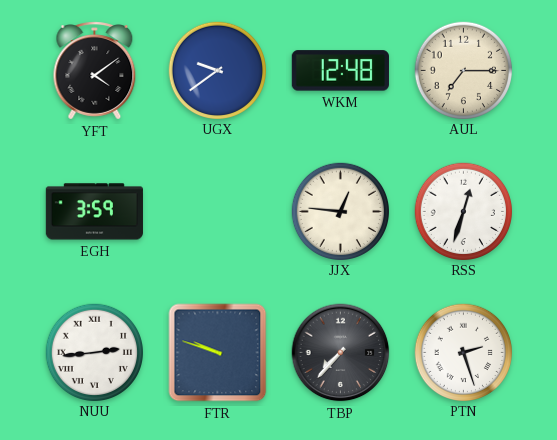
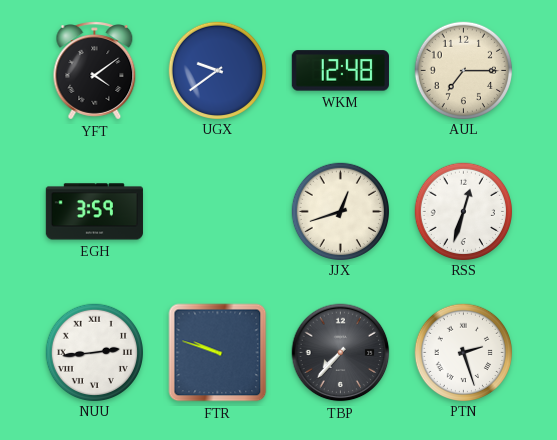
JJX: 12:46 -> 12:42
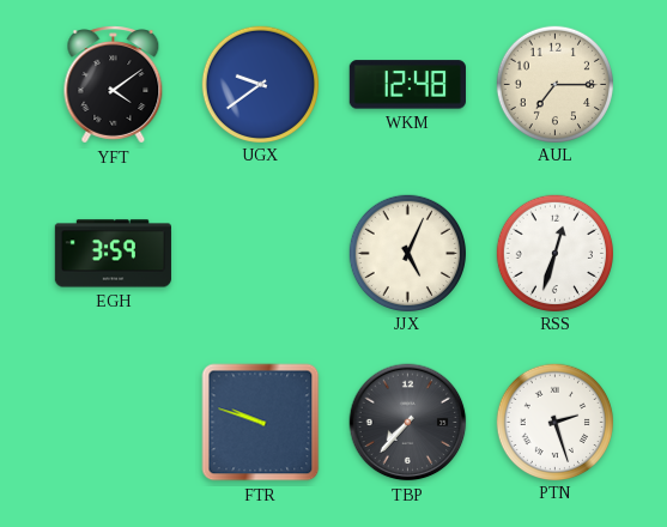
JJX: 12:42 -> 5:04
NUU: 2:44 -> none
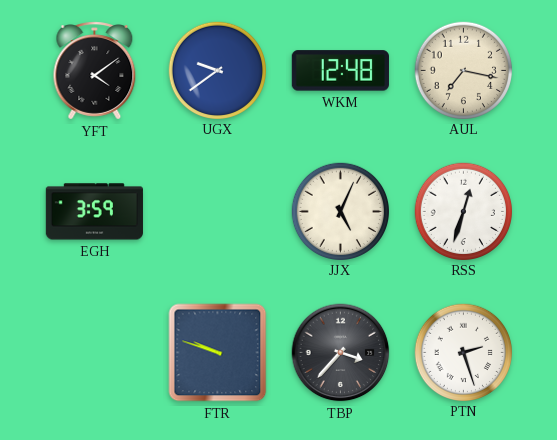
AUL: 7:15 -> 7:17
TBP: 7:37 -> 3:37
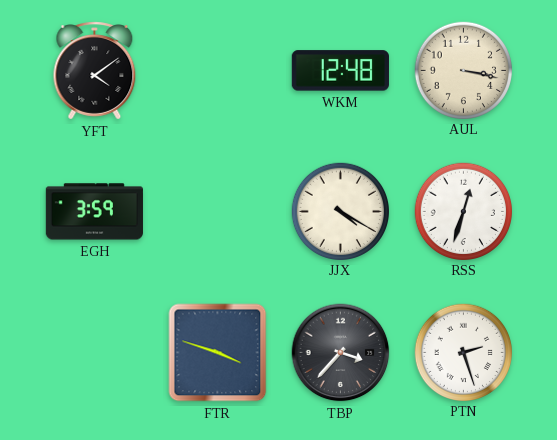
UGX: 9:39 -> none
AUL: 7:17 -> 3:17
JJX: 5:04 -> 4:20
FTR: 9:48 -> 3:48
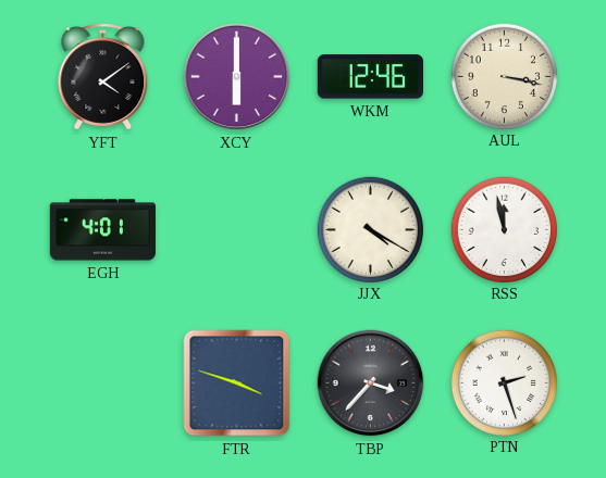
XCY: none -> 6:00
WKM: 12:48 -> 12:46
EGH: 3:59 -> 4:01
RSS: 12:33 -> 11:58
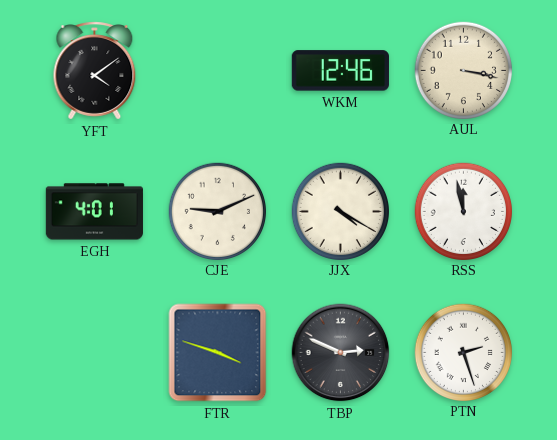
XCY: 6:00 -> none
CJE: none -> 9:11
TBP: 3:37 -> 2:49
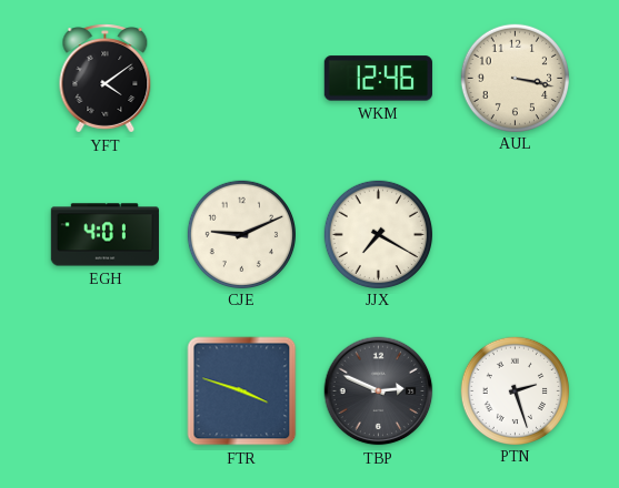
JJX: 4:20 -> 7:20
RSS: 11:58 -> none
